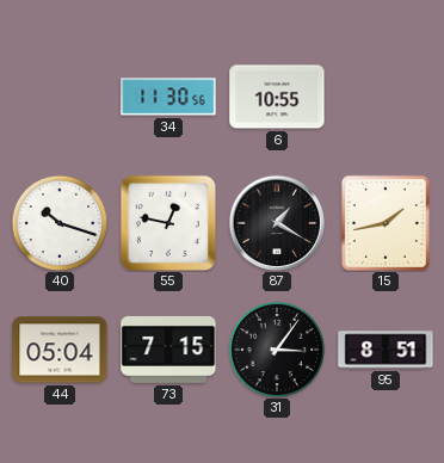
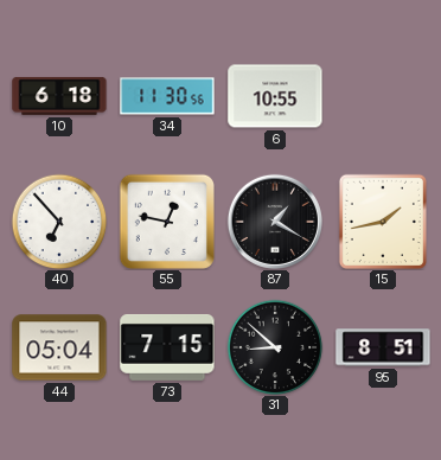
10: none -> 6:18
40: 10:18 -> 6:53
31: 3:06 -> 8:52
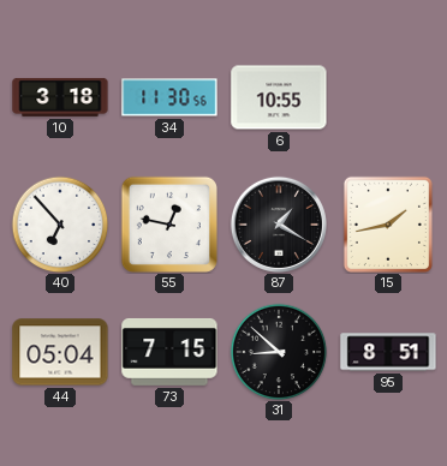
10: 6:18 -> 3:18
